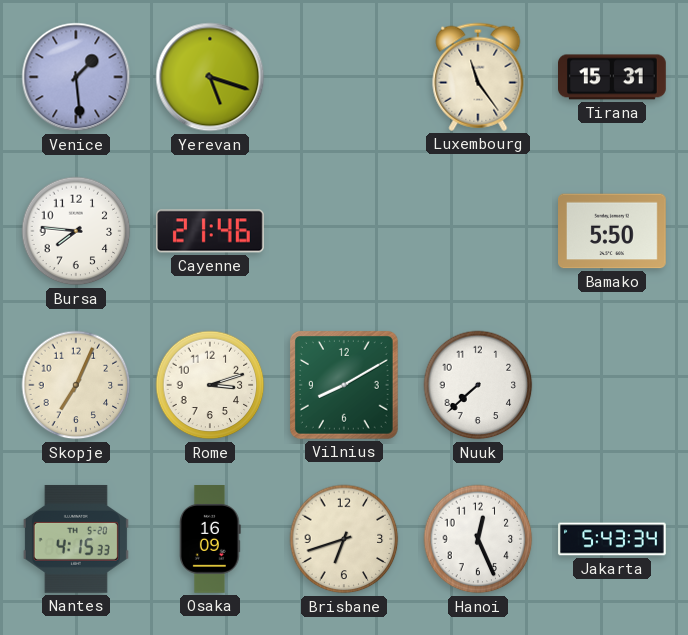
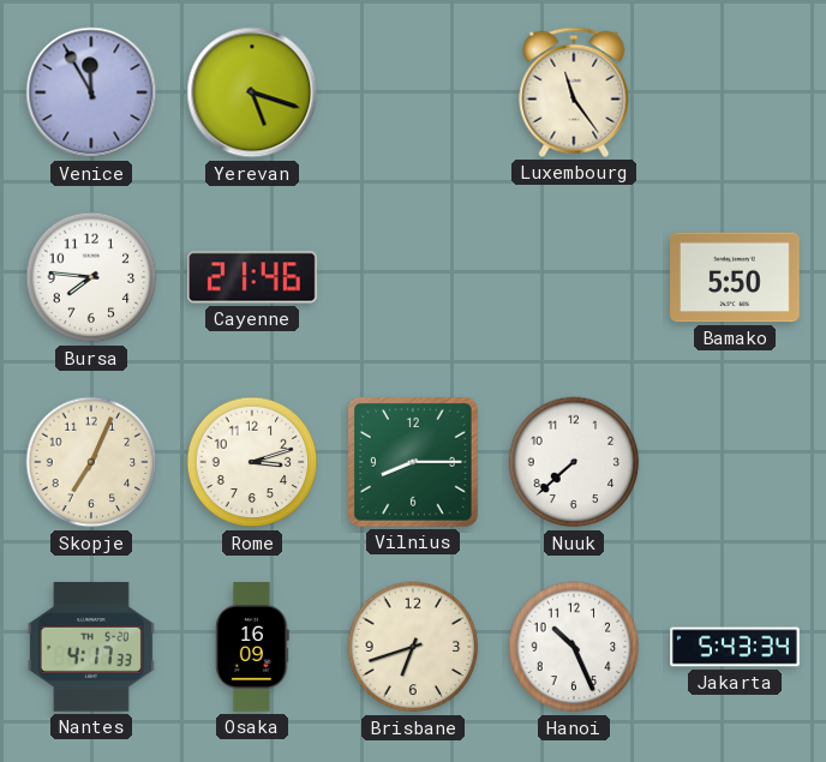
Venice: 1:29 -> 11:55
Tirana: 15:31 -> none
Vilnius: 8:10 -> 8:15
Nantes: 4:15 -> 4:17
Hanoi: 12:26 -> 10:26
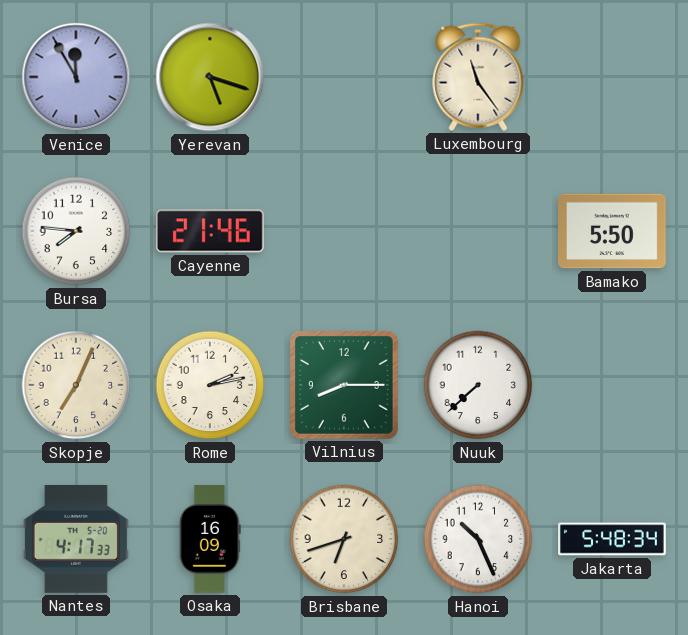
Rome: 3:12 -> 2:13
Jakarta: 5:43 -> 5:48
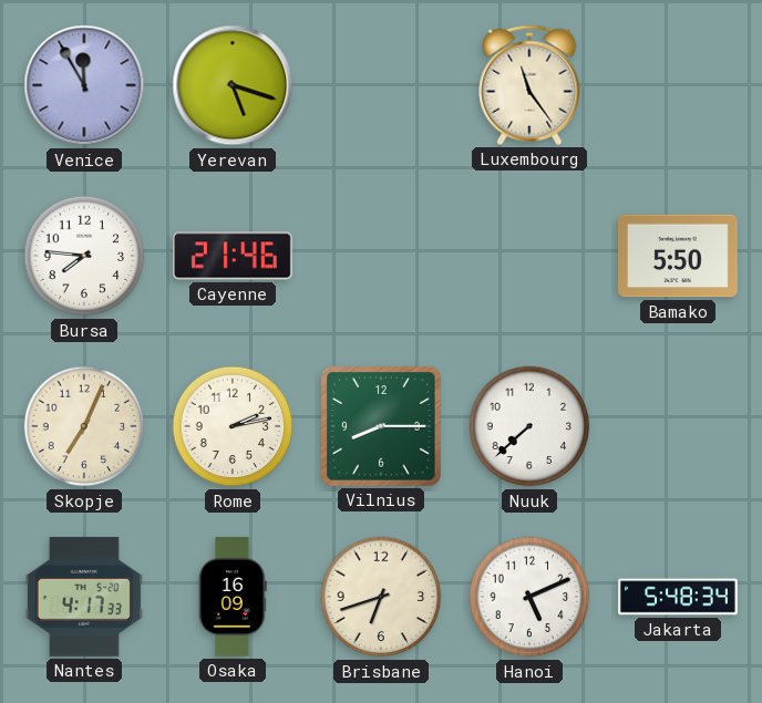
Hanoi: 10:26 -> 5:11
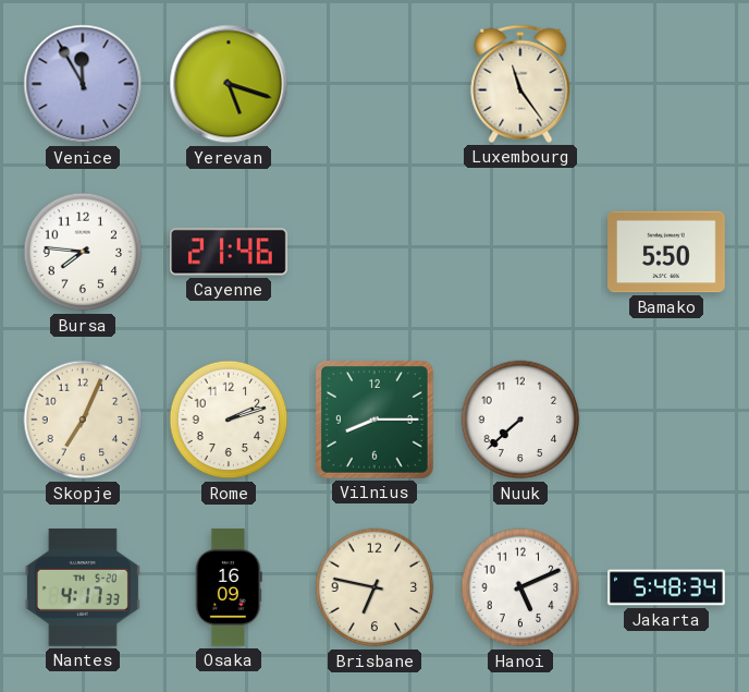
Rome: 2:13 -> 2:12
Brisbane: 6:42 -> 6:47
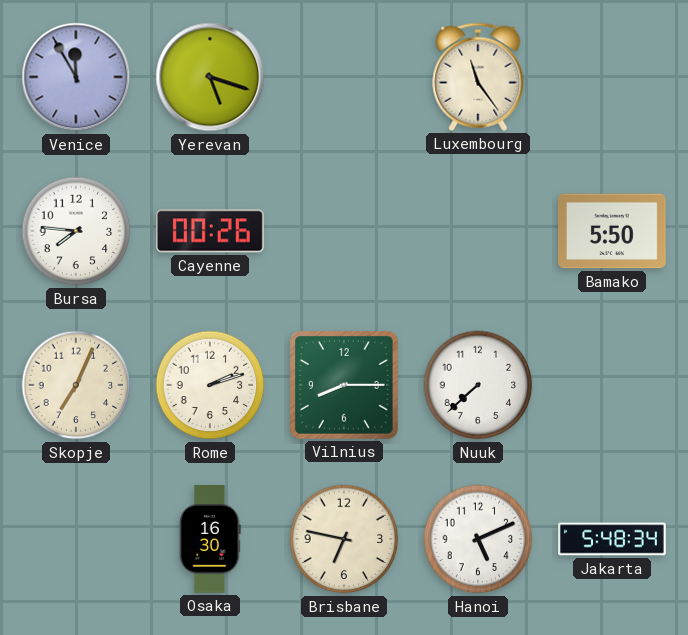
Cayenne: 21:46 -> 00:26
Nantes: 4:17 -> none
Osaka: 16:09 -> 16:30
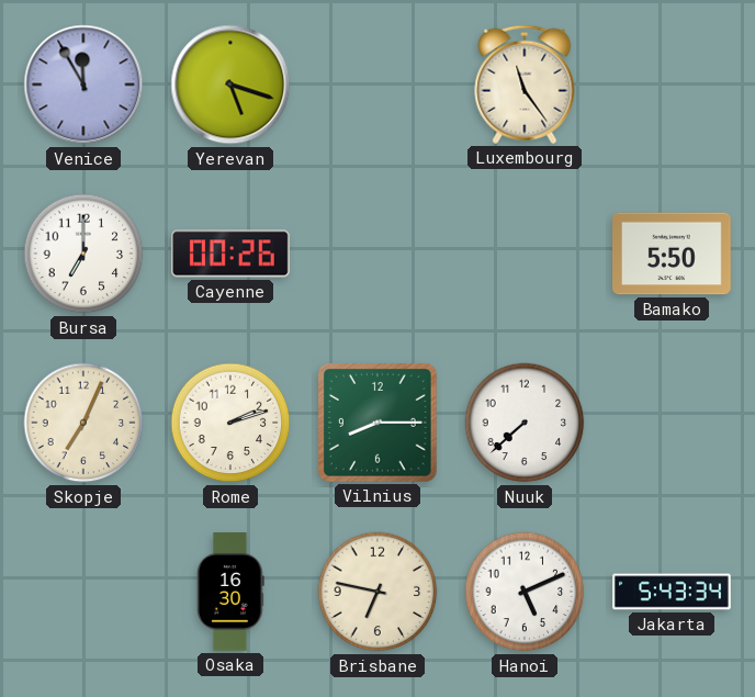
Bursa: 7:46 -> 7:00
Jakarta: 5:48 -> 5:43
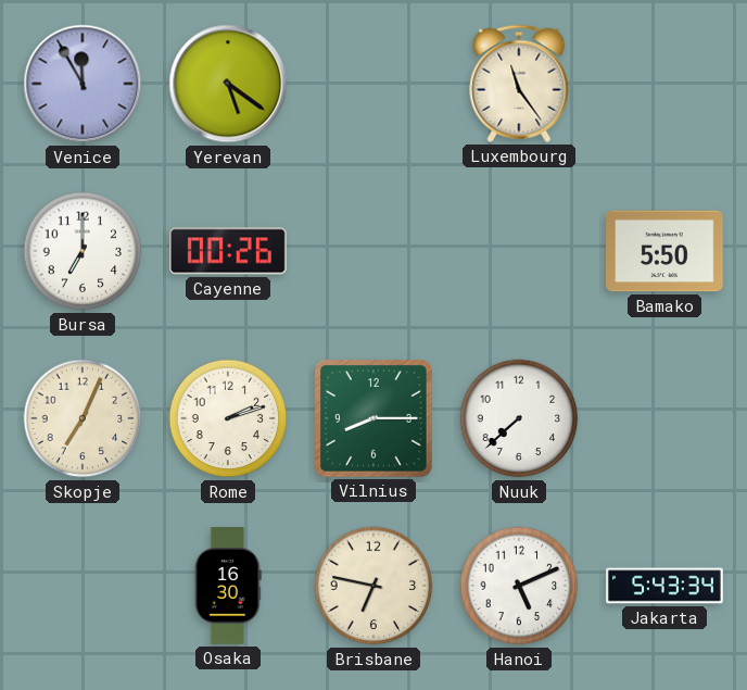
Yerevan: 5:18 -> 5:21
